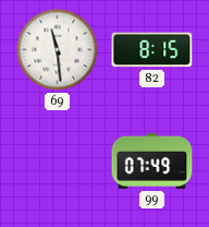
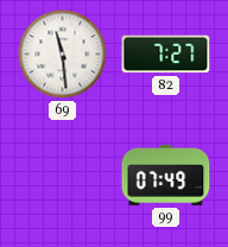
82: 8:15 -> 7:27
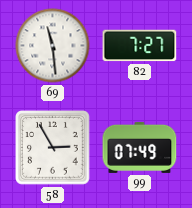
58: none -> 2:55
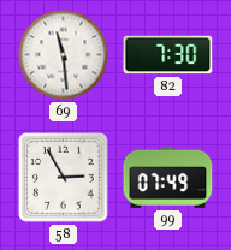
82: 7:27 -> 7:30
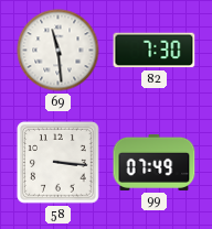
58: 2:55 -> 3:16
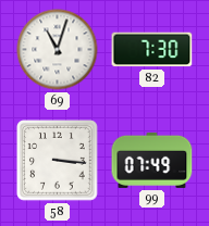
69: 11:29 -> 11:03
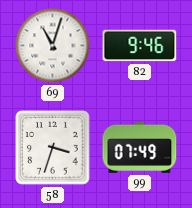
82: 7:30 -> 9:46
58: 3:16 -> 3:33
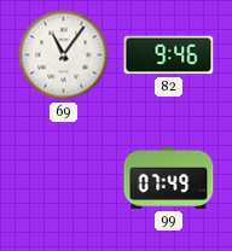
69: 11:03 -> 11:06
58: 3:33 -> none
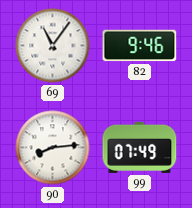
90: none -> 8:14
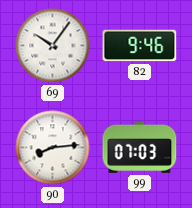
69: 11:06 -> 10:06
99: 07:49 -> 07:03
